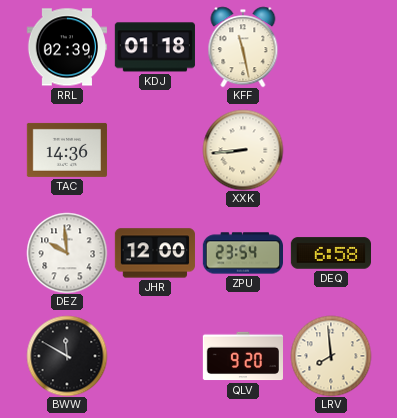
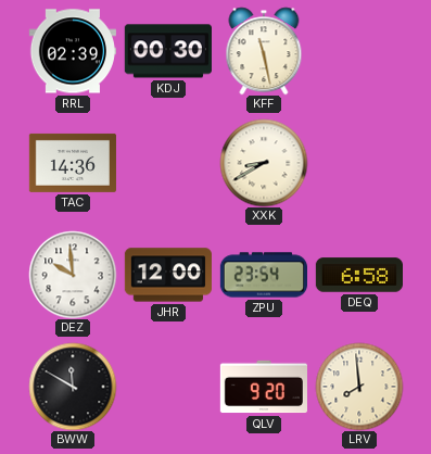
KDJ: 01:18 -> 00:30
XXK: 8:44 -> 8:40
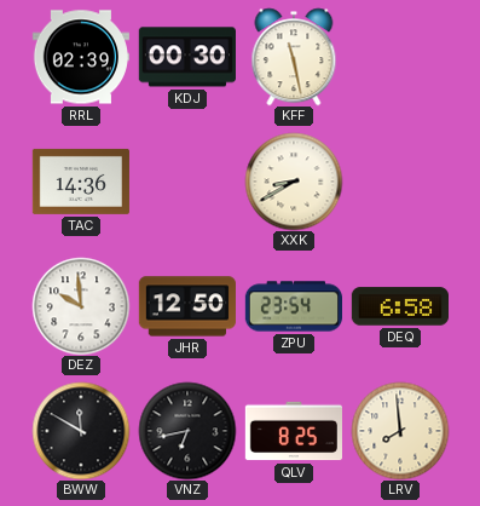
JHR: 12:00 -> 12:50
VNZ: none -> 6:43
QLV: 9:20 -> 8:25
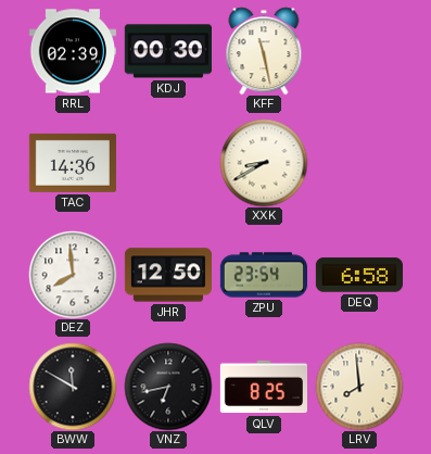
DEZ: 9:59 -> 7:59
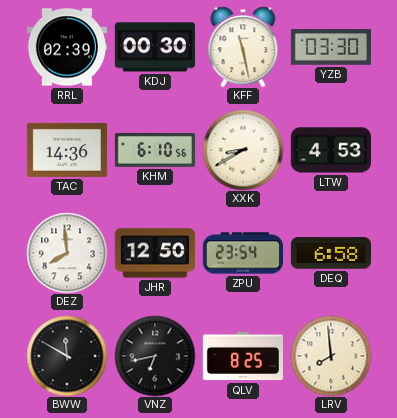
YZB: none -> 03:30
KHM: none -> 6:10
LTW: none -> 4:53
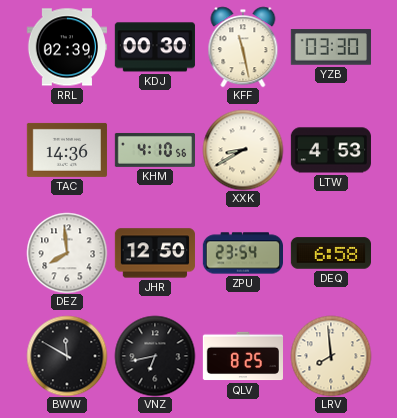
KHM: 6:10 -> 4:10
